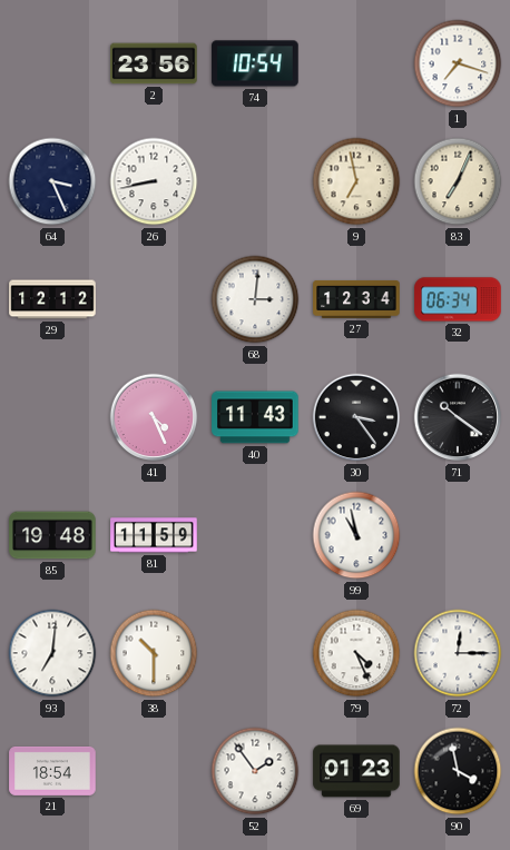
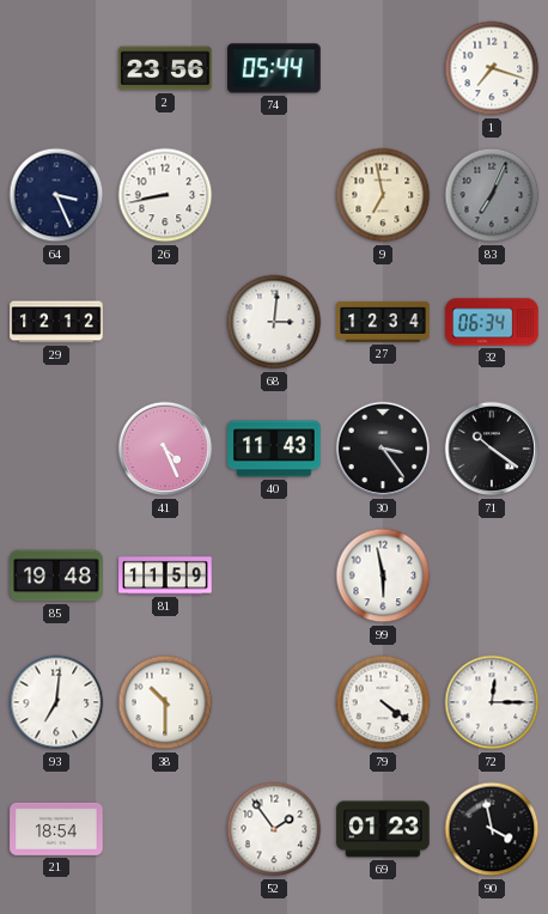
74: 10:54 -> 05:44
83 dial: cream -> grey
99: 10:58 -> 5:58
79: 4:26 -> 4:21
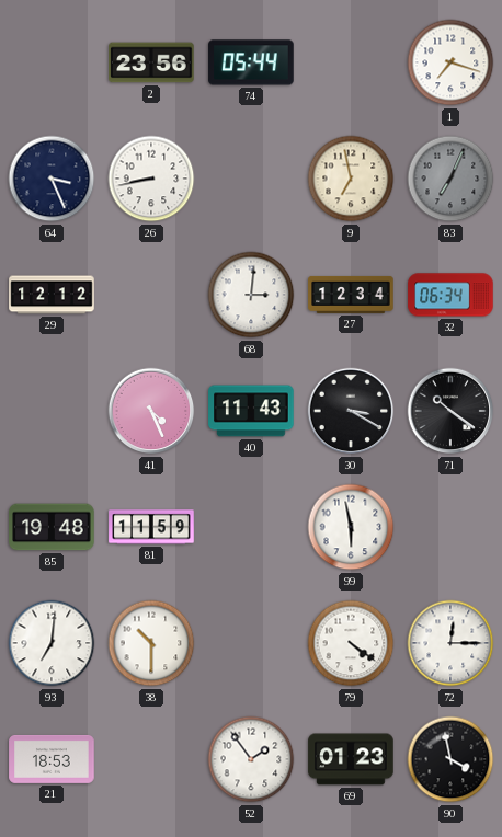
30: 3:24 -> 3:20
21: 18:54 -> 18:53
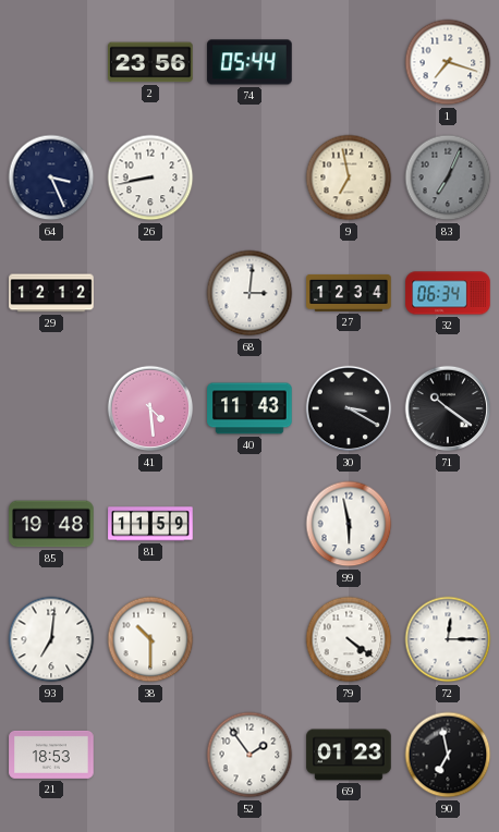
41: 4:26 -> 4:29
90: 3:58 -> 6:58
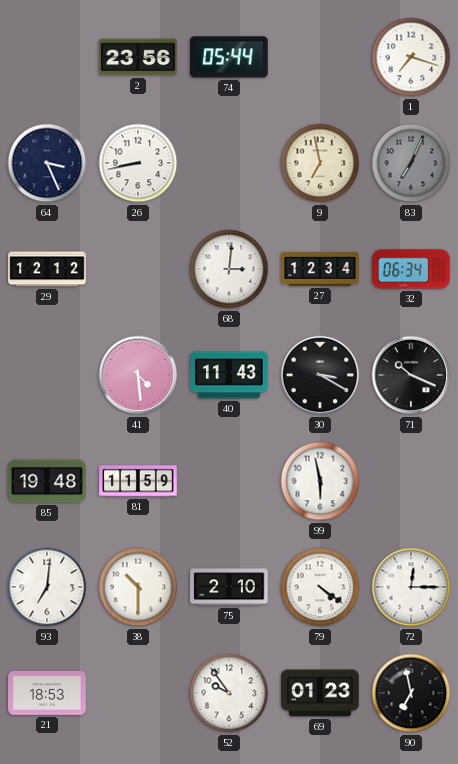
71: 10:21 -> 10:19
75: none -> 2:10
52: 1:54 -> 9:54
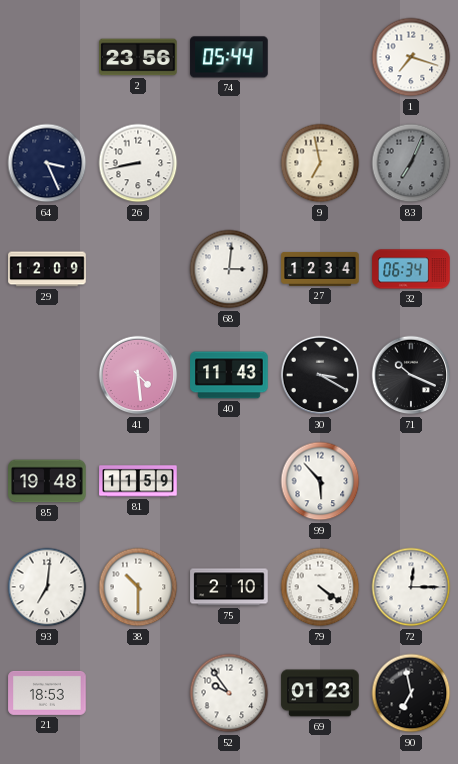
29: 12:12 -> 12:09
99: 5:58 -> 5:53
